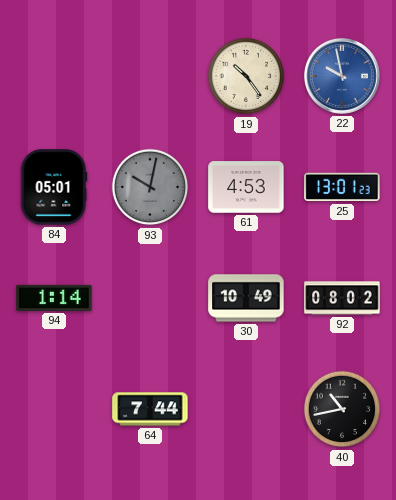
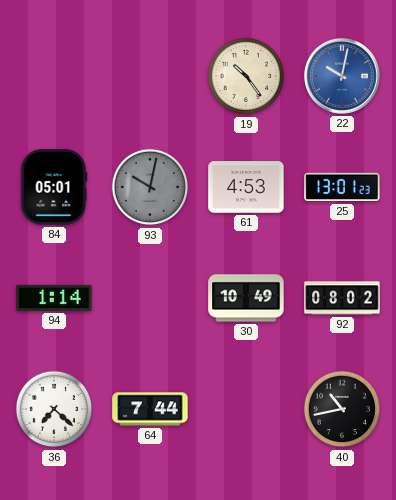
22: 9:58 -> 10:02
36: none -> 7:22
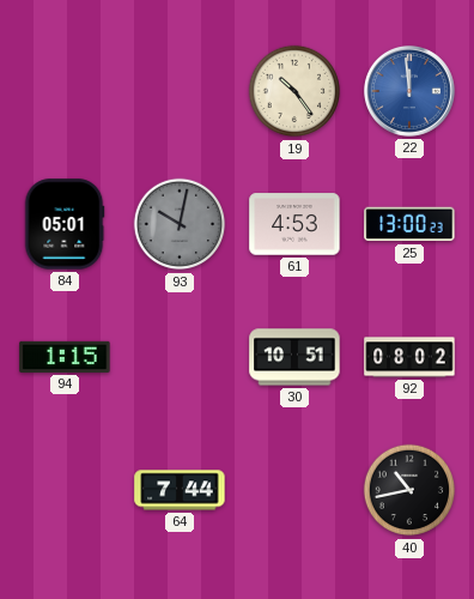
22: 10:02 -> 11:59
25: 13:01 -> 13:00
94: 1:14 -> 1:15
30: 10:49 -> 10:51
36: 7:22 -> none
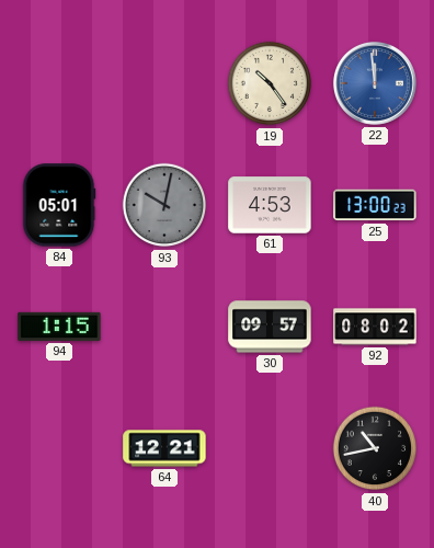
30: 10:51 -> 09:57
64: 7:44 -> 12:21
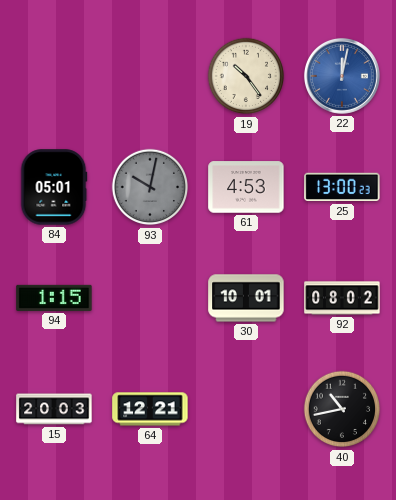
22: 11:59 -> 12:02
30: 09:57 -> 10:01
15: none -> 20:03
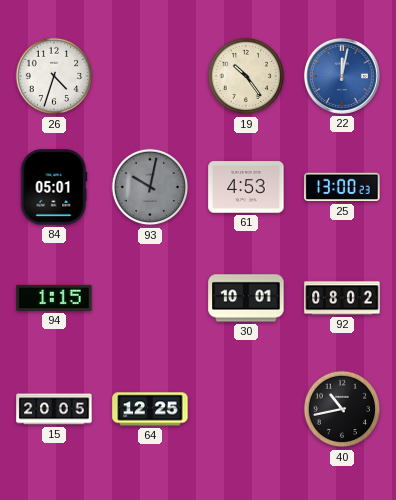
26: none -> 4:33
15: 20:03 -> 20:05
64: 12:21 -> 12:25
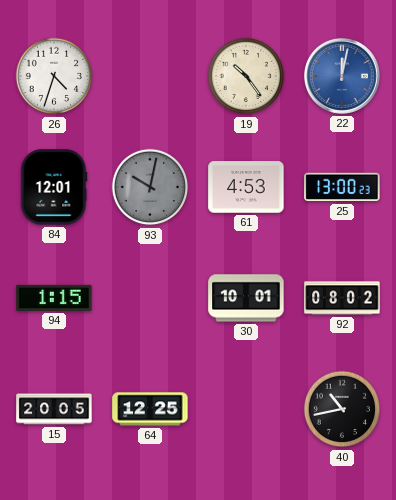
84: 05:01 -> 12:01
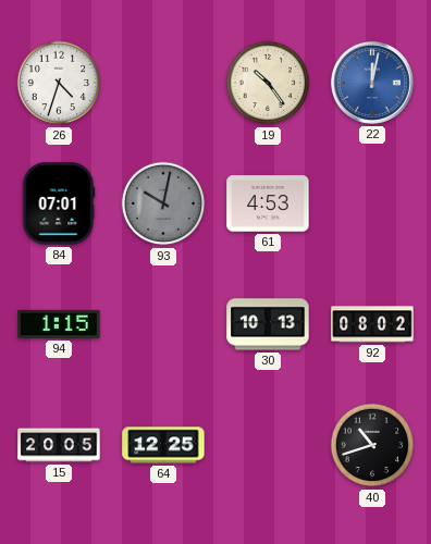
84: 12:01 -> 07:01
25: 13:00 -> none
30: 10:01 -> 10:13
40: 10:43 -> 10:42
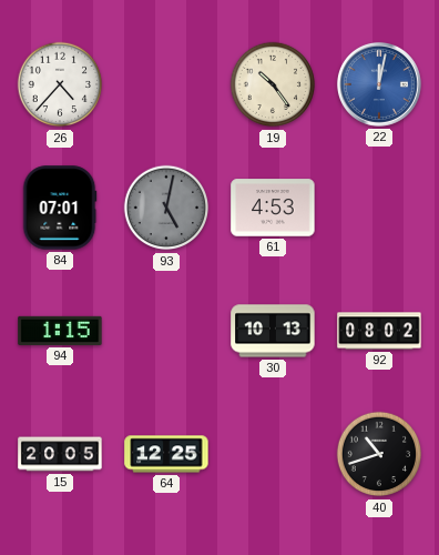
26: 4:33 -> 4:37
93: 10:02 -> 5:02
